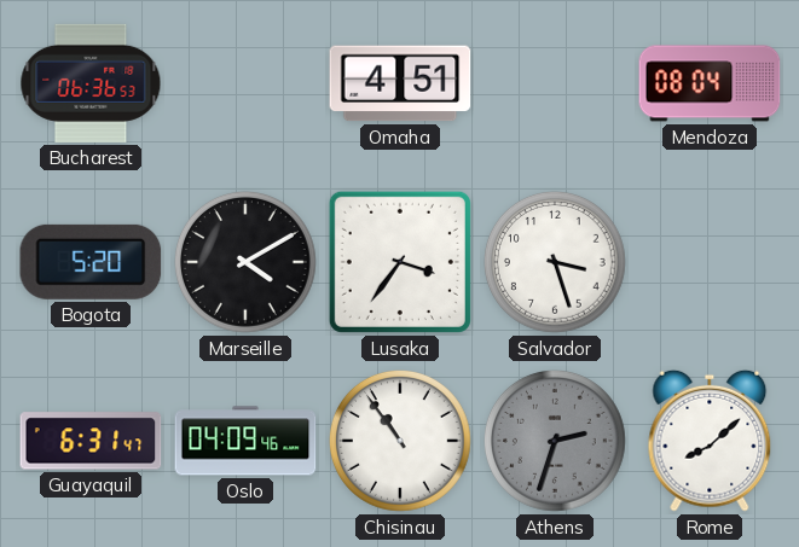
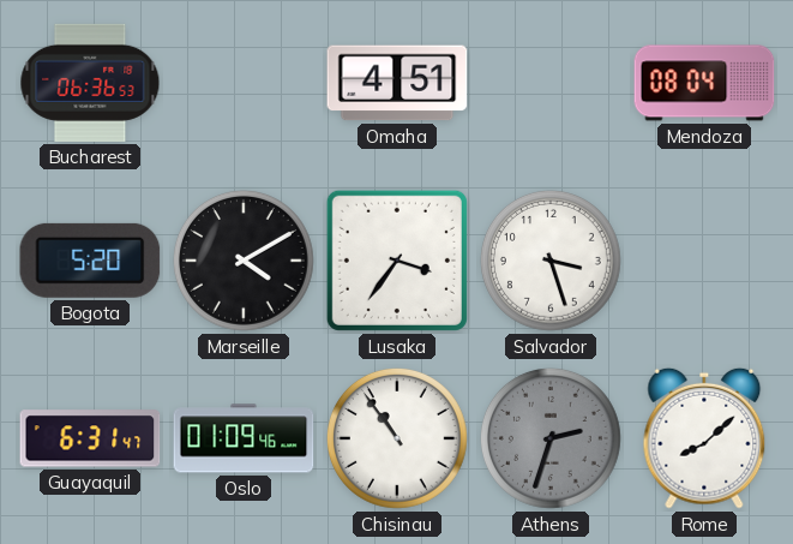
Oslo: 04:09 -> 01:09
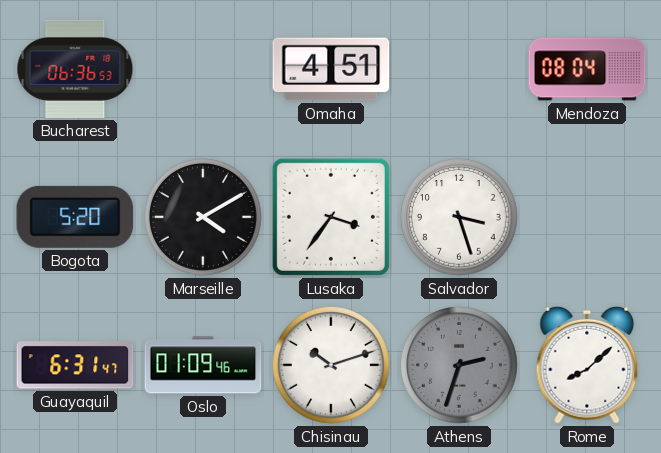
Chisinau: 10:54 -> 10:12
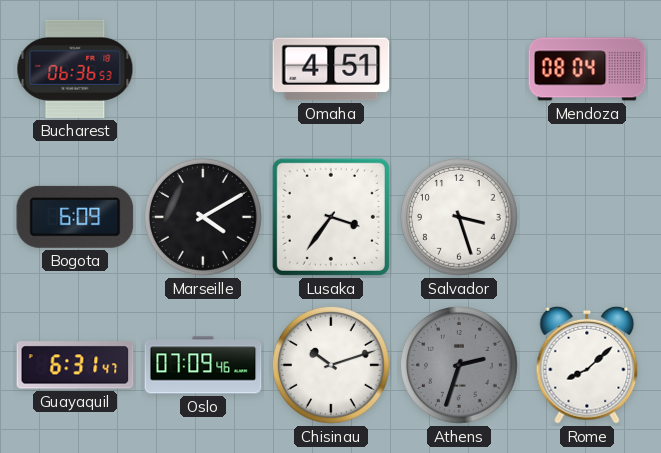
Bogota: 5:20 -> 6:09
Oslo: 01:09 -> 07:09
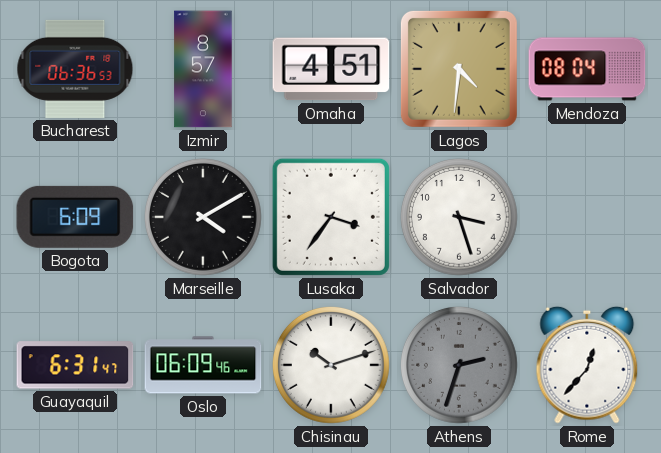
Izmir: none -> 8:57
Lagos: none -> 4:31
Oslo: 07:09 -> 06:09
Rome: 8:08 -> 12:37
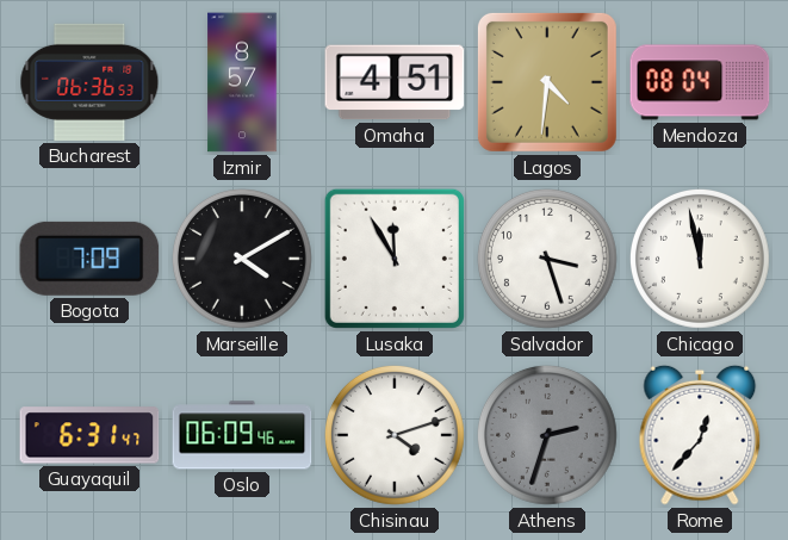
Bogota: 6:09 -> 7:09
Lusaka: 3:36 -> 11:55
Chicago: none -> 11:58
Chisinau: 10:12 -> 4:12
